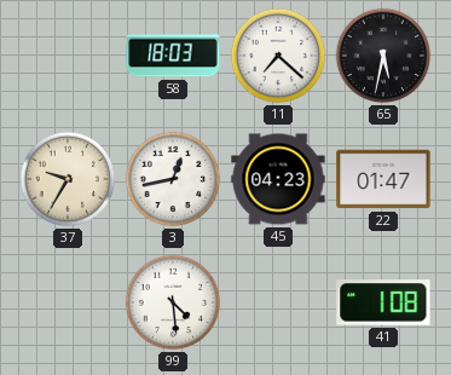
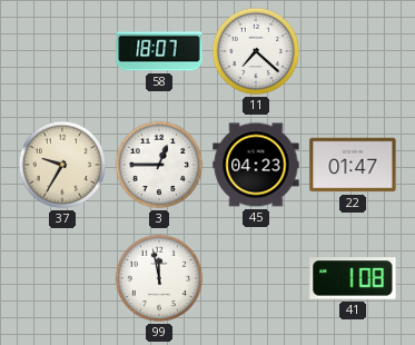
58: 18:03 -> 18:07
65: 5:32 -> none
3: 12:43 -> 12:45
99: 4:29 -> 11:58
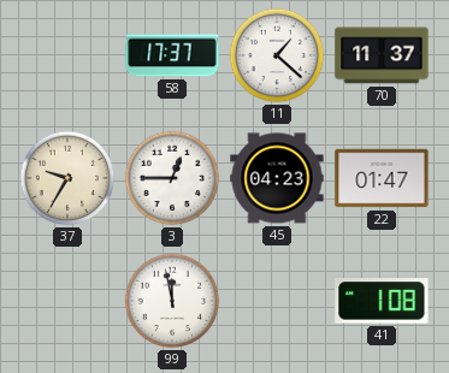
58: 18:07 -> 17:37
11: 7:22 -> 1:22
70: none -> 11:37
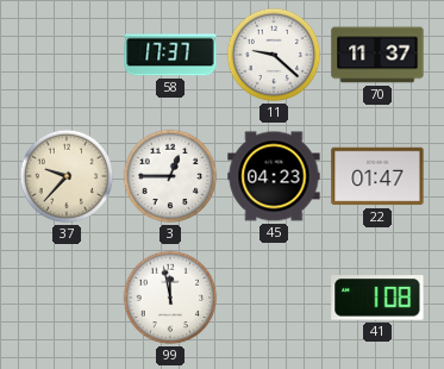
11: 1:22 -> 9:22
37: 9:35 -> 9:37
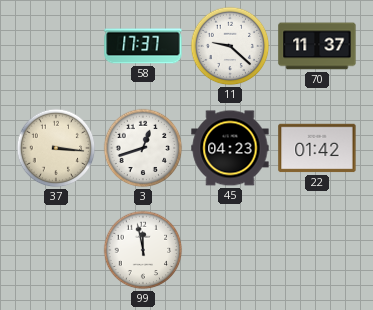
37: 9:37 -> 3:16
3: 12:45 -> 12:42
22: 01:47 -> 01:42
41: 1:08 -> none
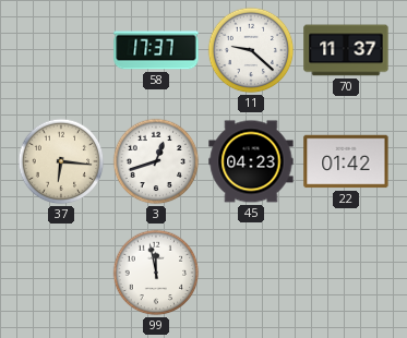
37: 3:16 -> 6:16
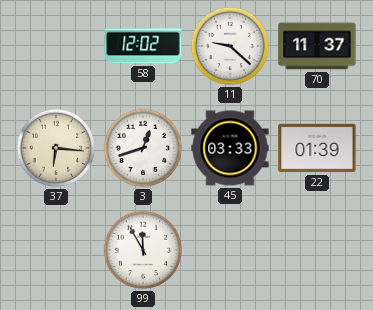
58: 17:37 -> 12:02
45: 04:23 -> 03:33
22: 01:42 -> 01:39
99: 11:58 -> 11:55
